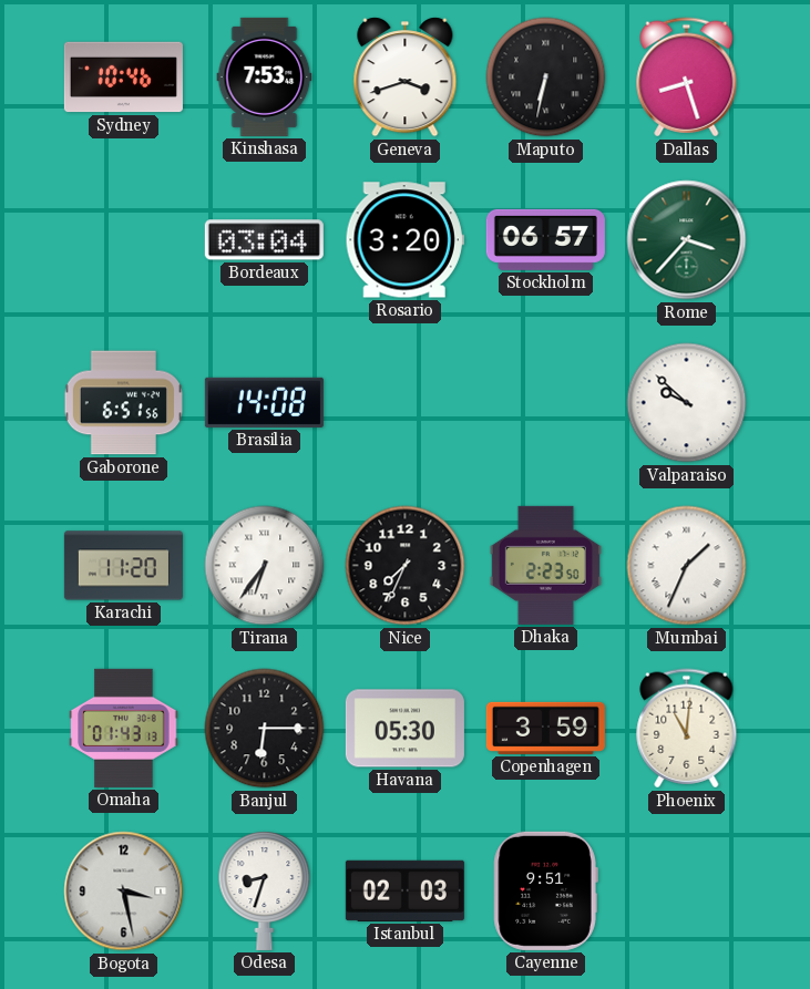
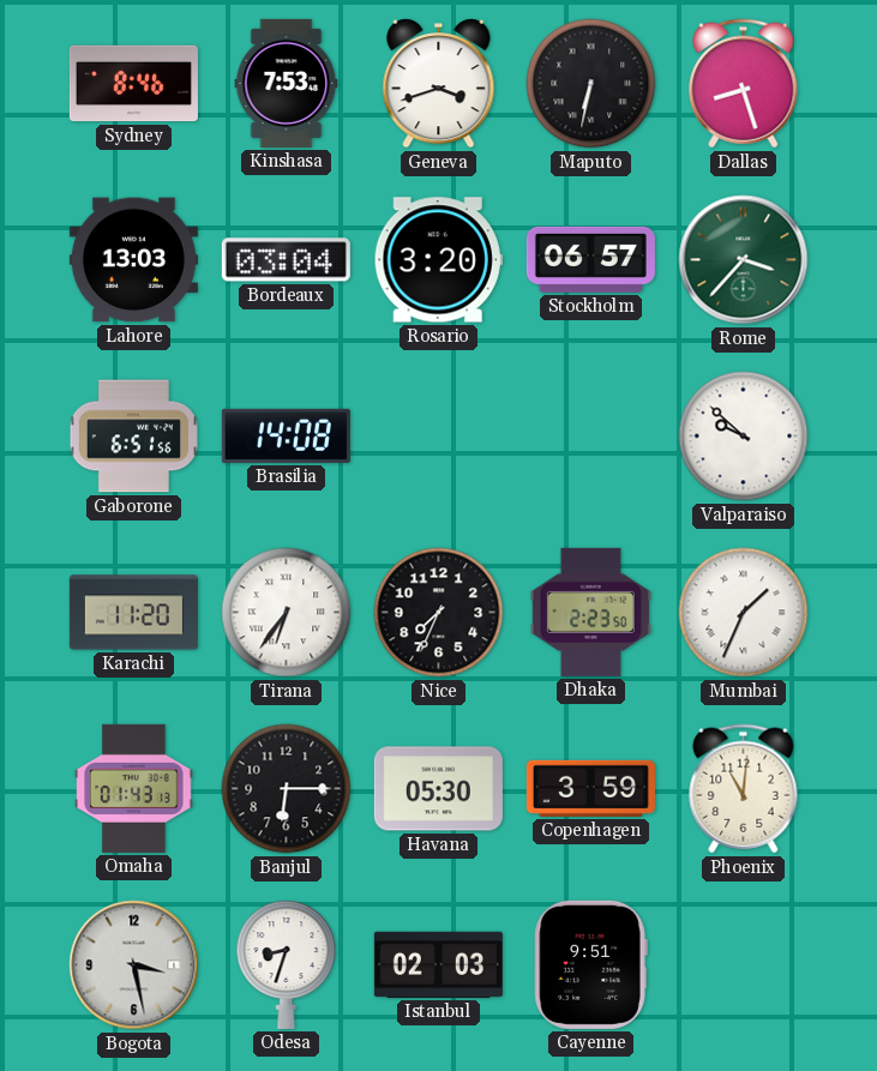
Sydney: 10:46 -> 8:46
Lahore: none -> 13:03
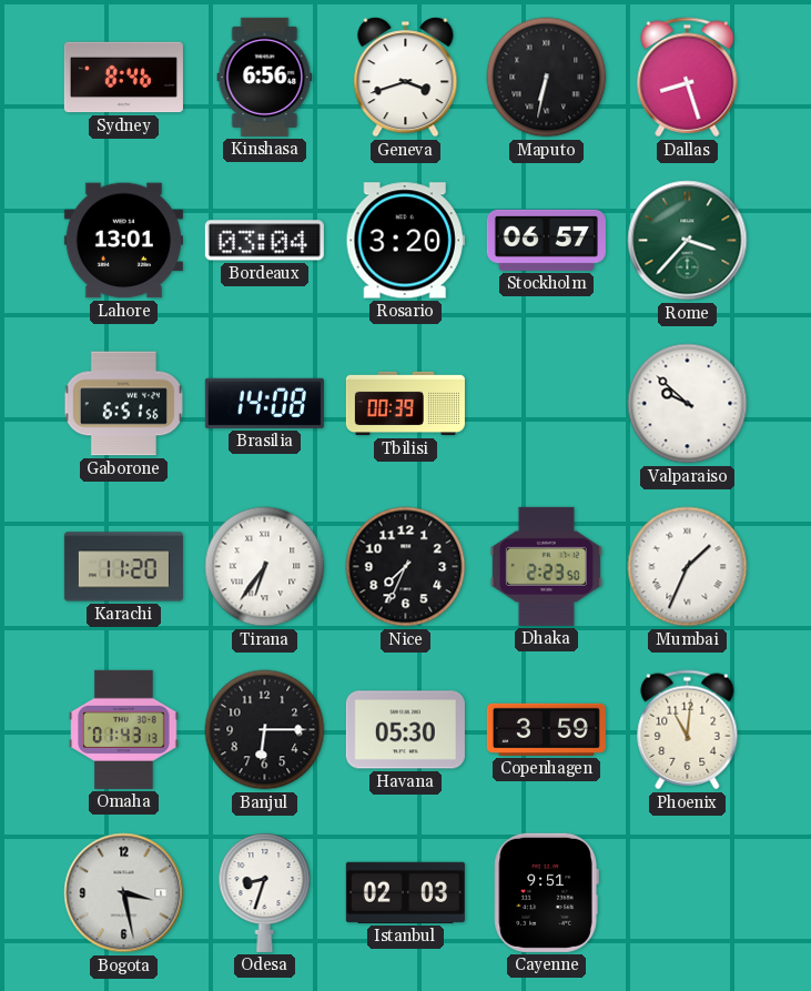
Kinshasa: 7:53 -> 6:56
Lahore: 13:03 -> 13:01
Tbilisi: none -> 00:39
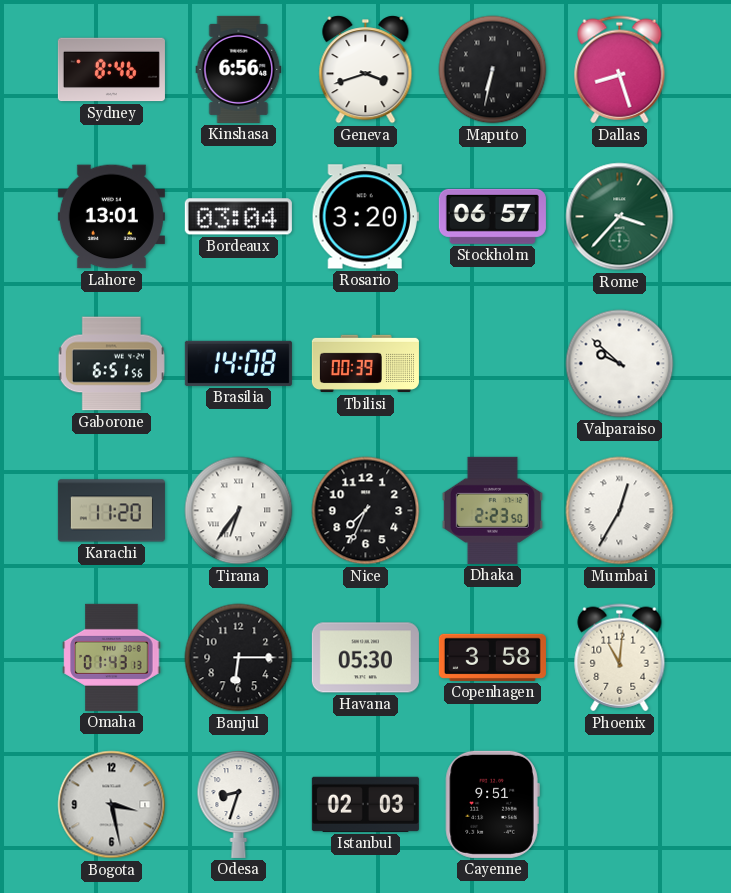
Mumbai: 1:34 -> 12:35
Copenhagen: 3:59 -> 3:58
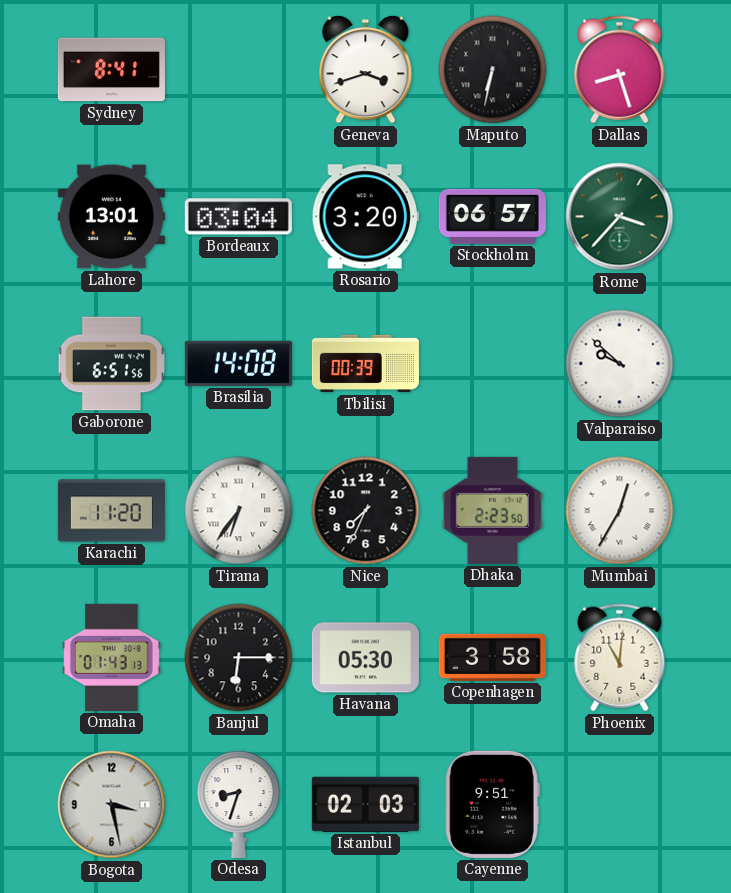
Sydney: 8:46 -> 8:41
Kinshasa: 6:56 -> none
